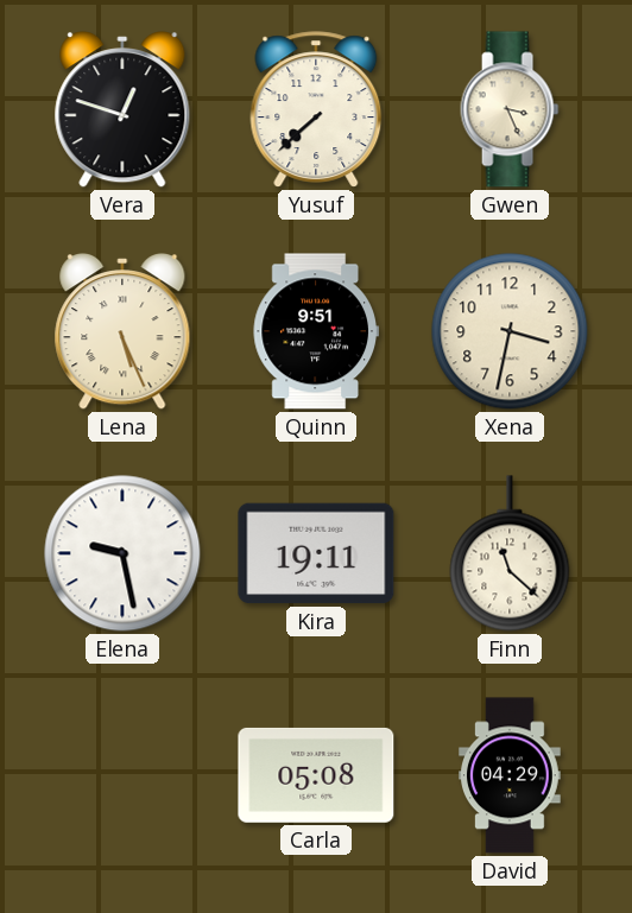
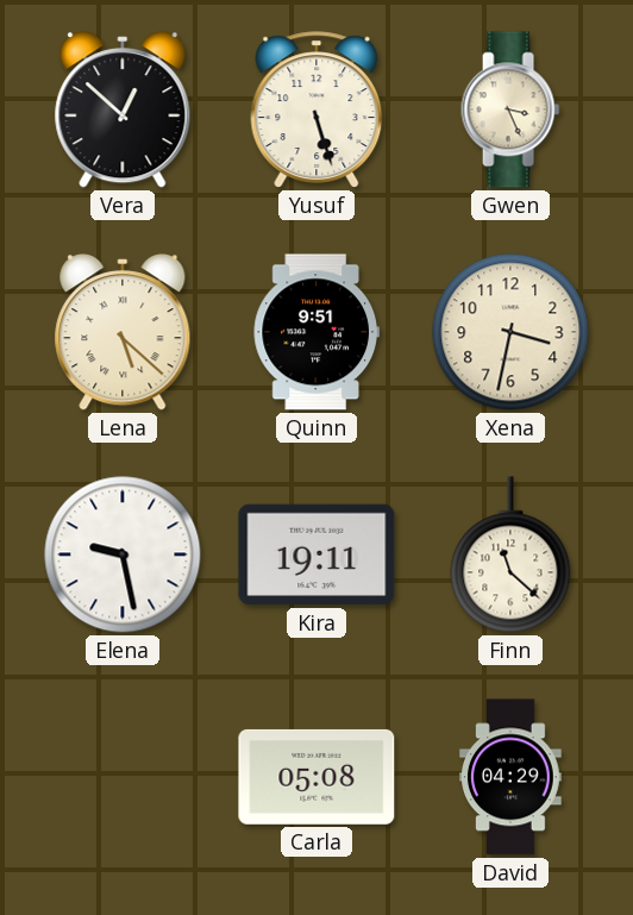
Vera: 12:48 -> 12:52
Yusuf: 7:38 -> 5:27
Lena: 5:26 -> 5:22
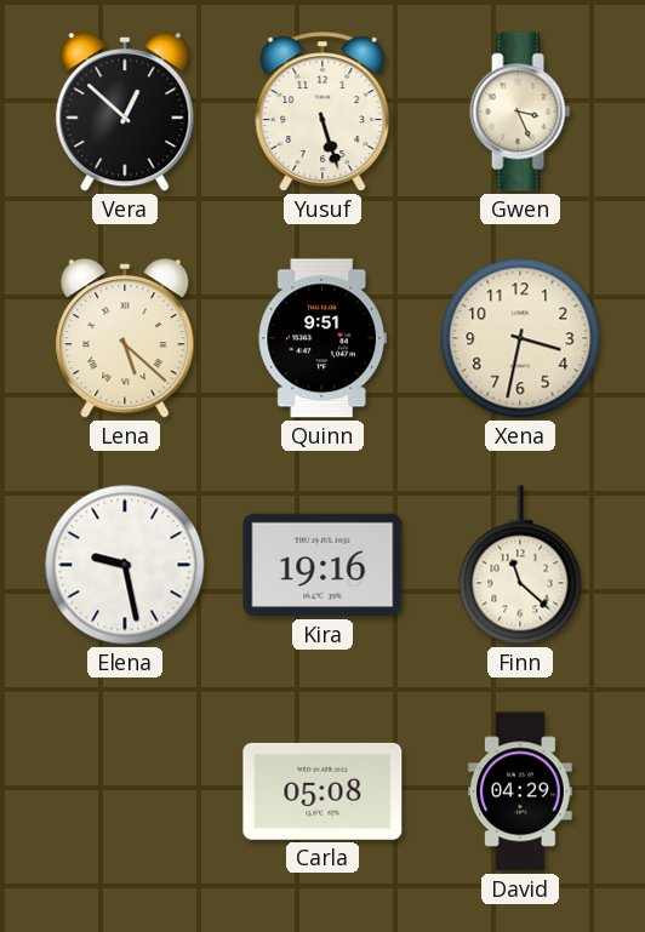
Kira: 19:11 -> 19:16
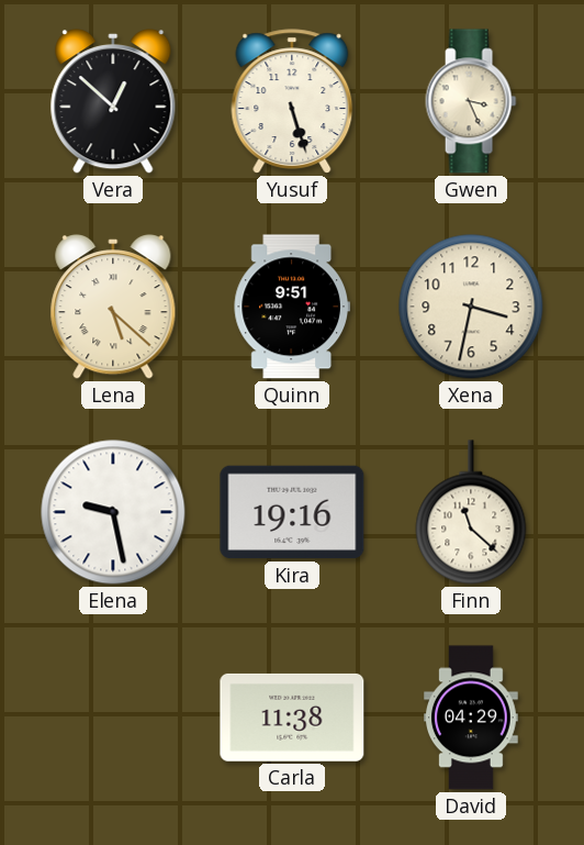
Carla: 05:08 -> 11:38
